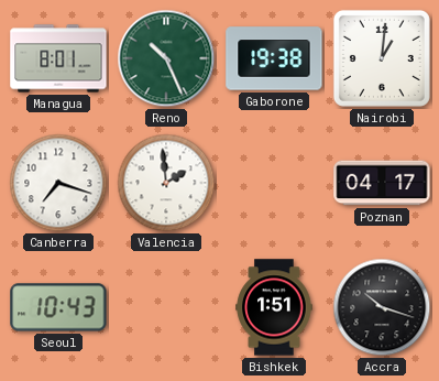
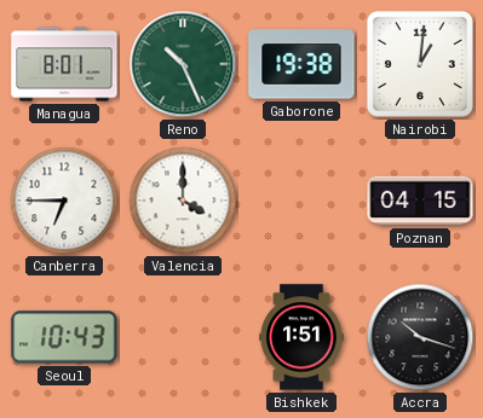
Canberra: 7:18 -> 6:45
Valencia: 1:59 -> 4:00
Poznan: 04:17 -> 04:15
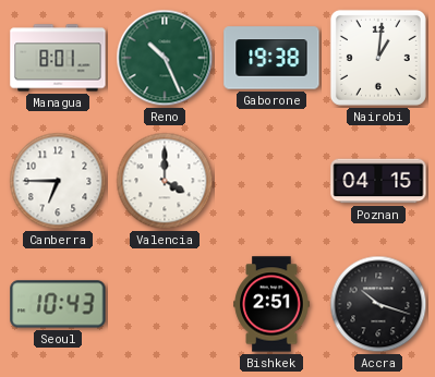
Bishkek: 1:51 -> 2:51
